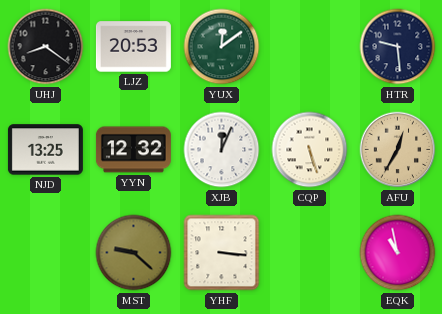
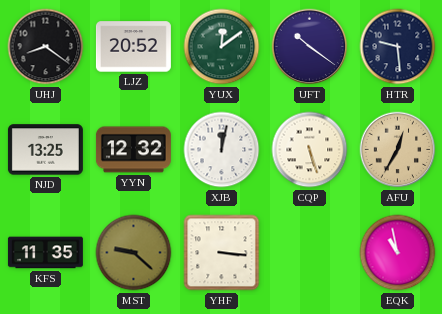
LJZ: 20:53 -> 20:52
UFT: none -> 10:21
XJB: 12:04 -> 12:02
KFS: none -> 11:35
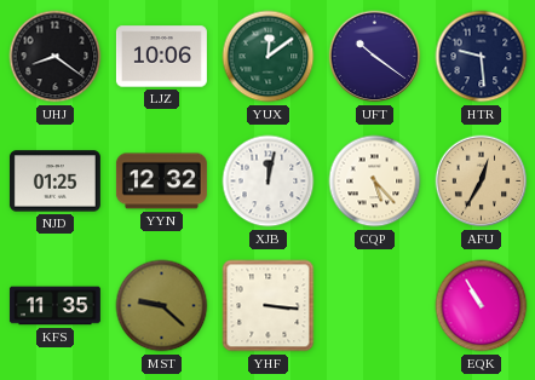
LJZ: 20:52 -> 10:06
NJD: 13:25 -> 01:25
CQP: 5:27 -> 5:23
EQK: 10:58 -> 10:55
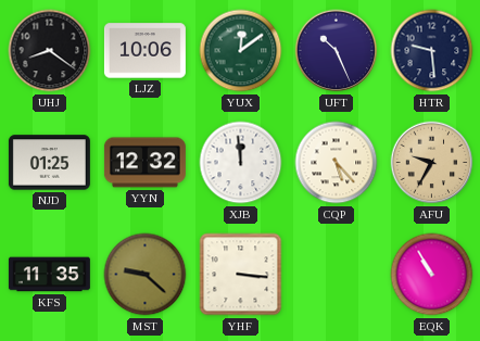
UFT: 10:21 -> 10:26
XJB: 12:02 -> 11:59
AFU: 12:35 -> 9:35
